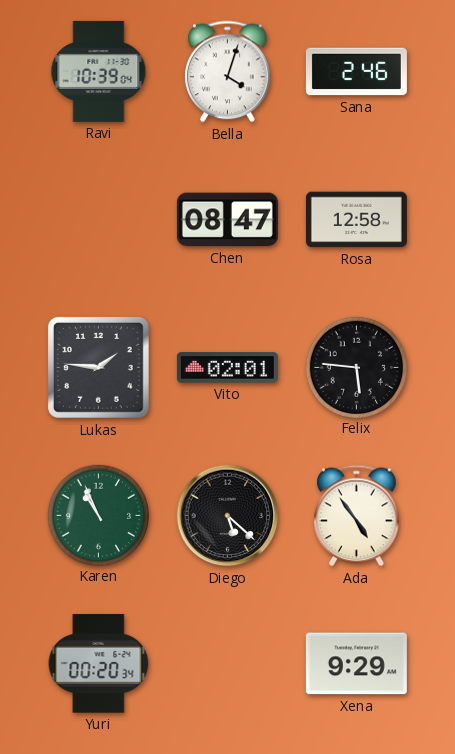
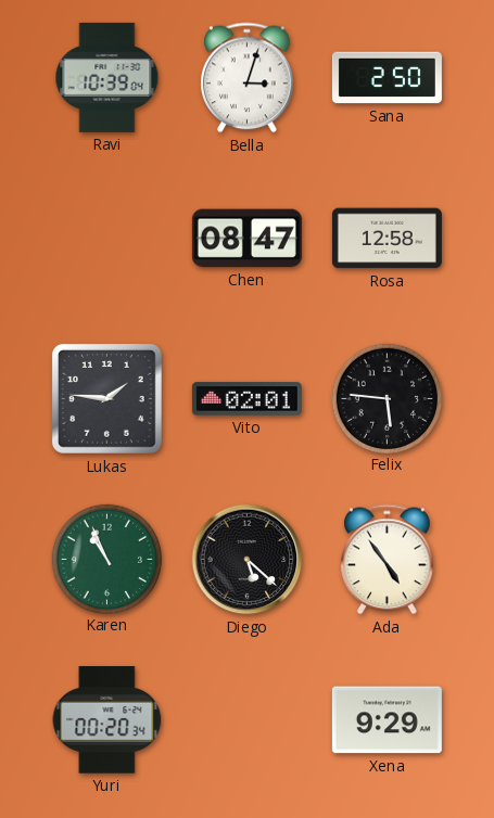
Bella: 4:03 -> 3:03
Sana: 2:46 -> 2:50
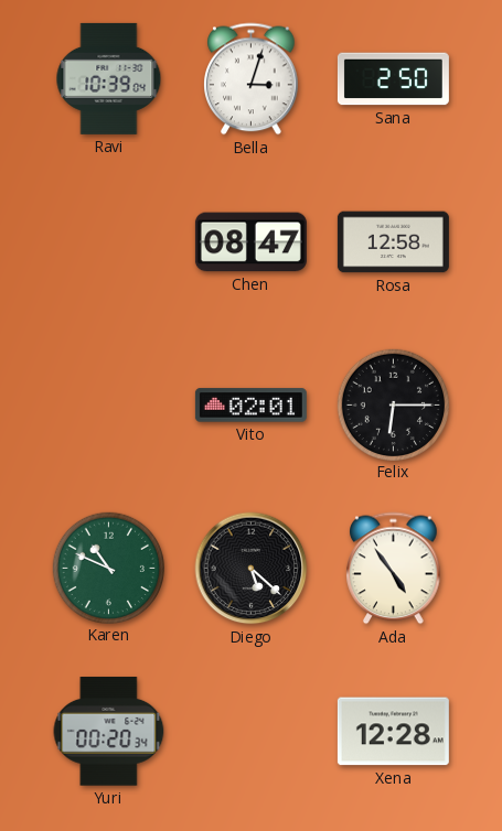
Lukas: 1:46 -> none
Felix: 5:46 -> 6:15
Karen: 10:56 -> 10:49
Xena: 9:29 -> 12:28
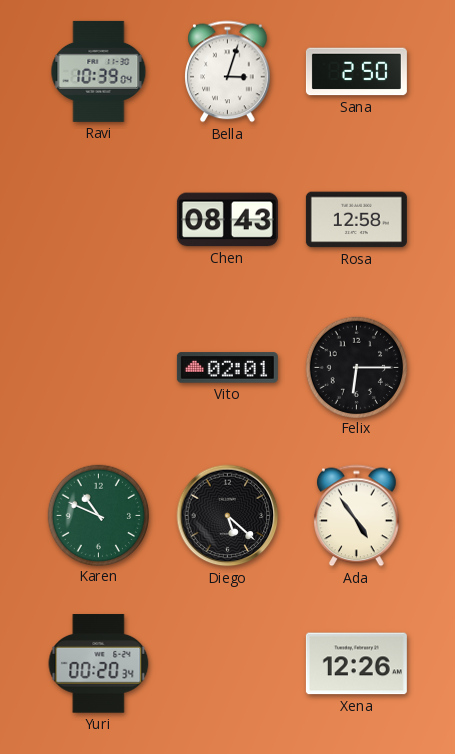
Chen: 08:47 -> 08:43
Xena: 12:28 -> 12:26
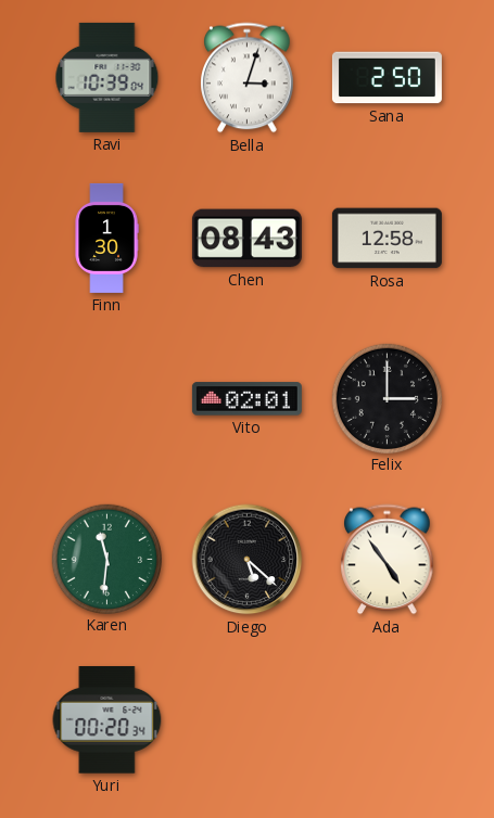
Finn: none -> 1:30
Felix: 6:15 -> 3:00
Karen: 10:49 -> 11:31
Xena: 12:26 -> none
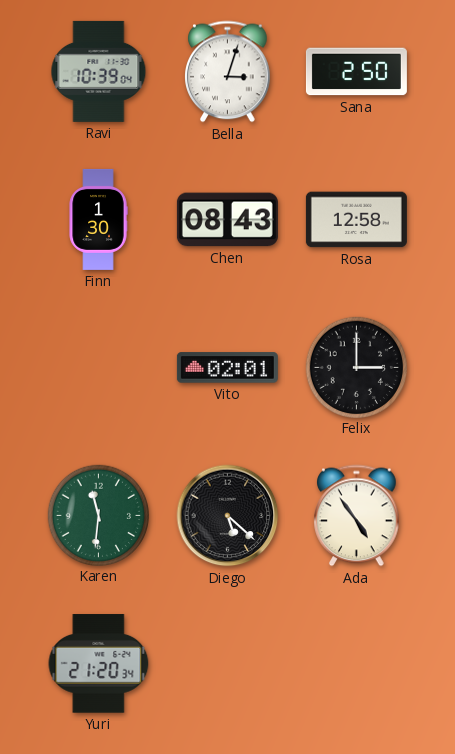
Yuri: 00:20 -> 21:20
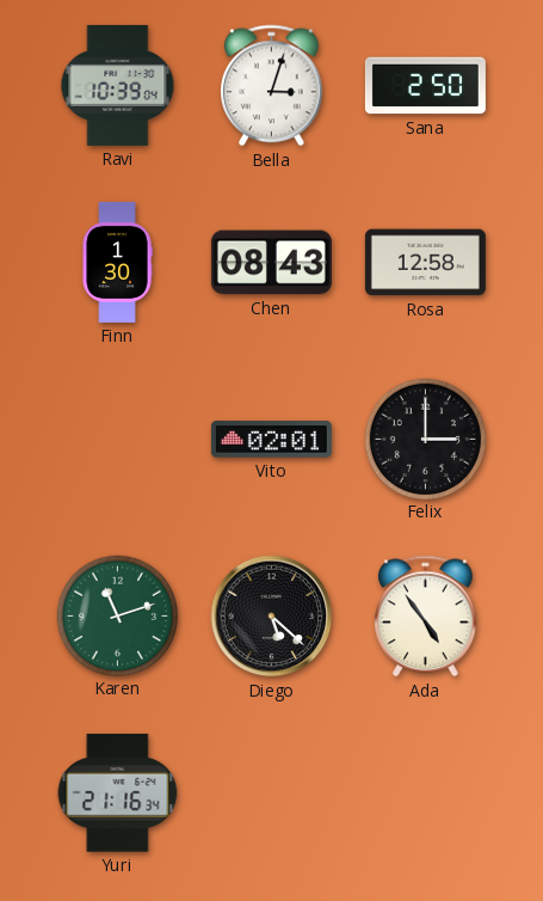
Karen: 11:31 -> 11:12
Yuri: 21:20 -> 21:16
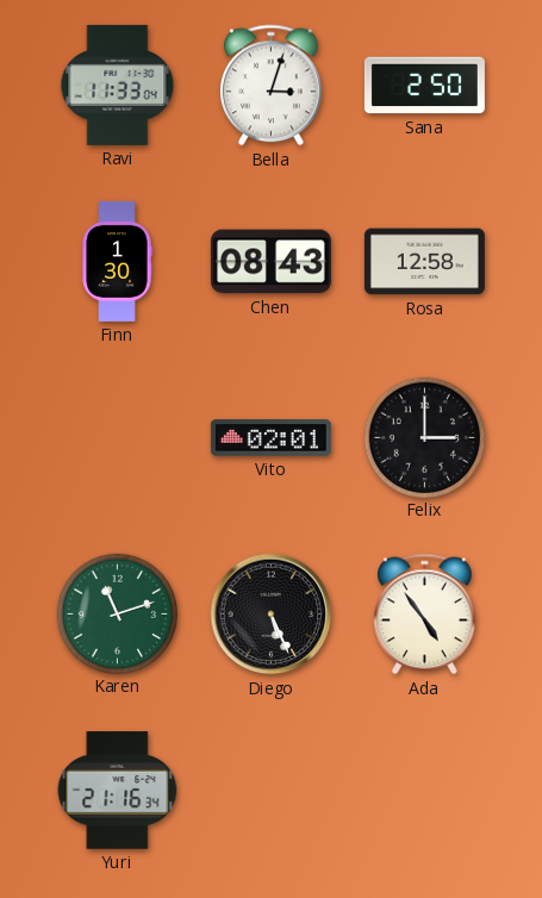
Ravi: 10:39 -> 11:33
Diego: 5:22 -> 5:26
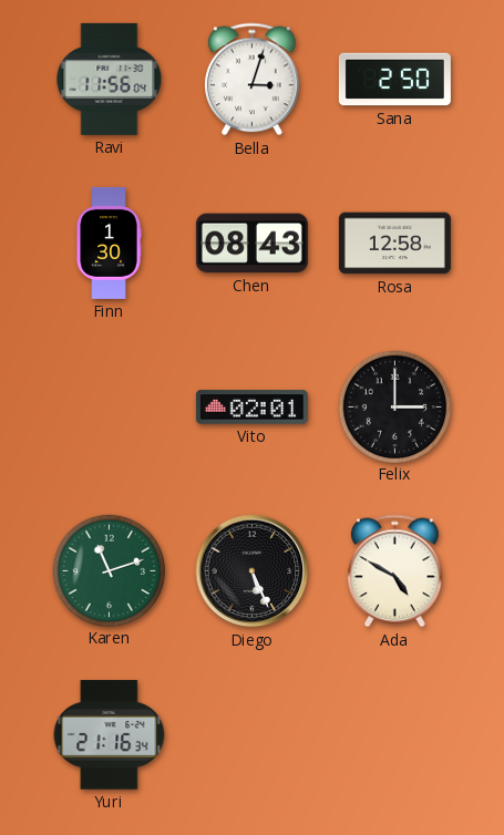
Ravi: 11:33 -> 11:56
Ada: 4:54 -> 4:50
